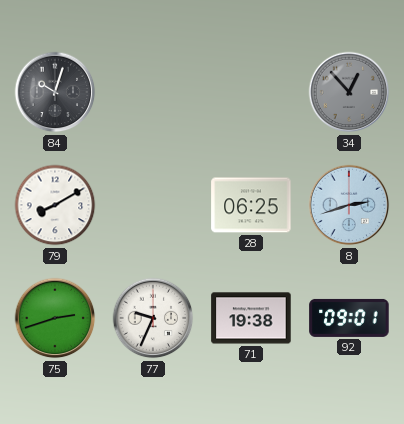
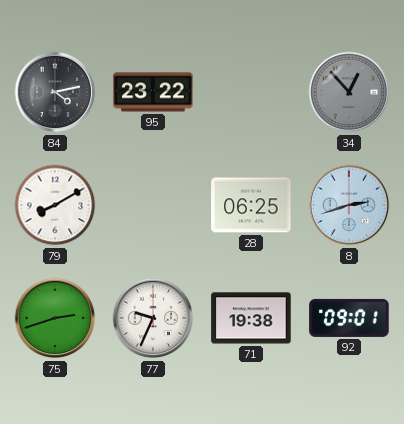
84: 10:03 -> 4:13
95: none -> 23:22
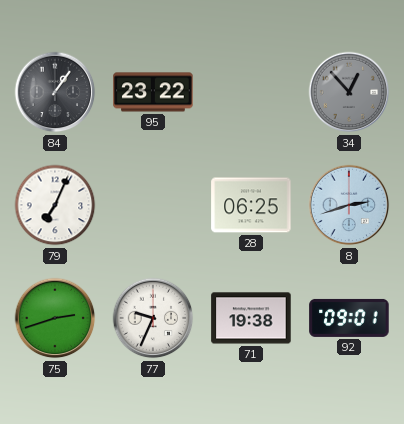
84: 4:13 -> 1:06
79: 8:10 -> 7:04
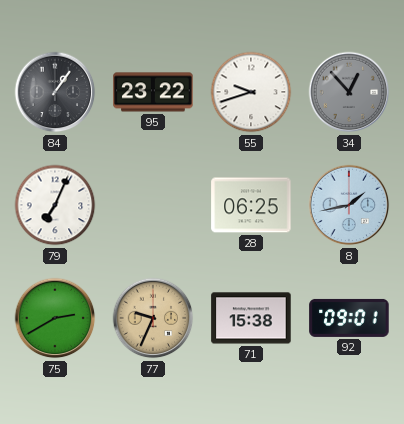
55: none -> 9:42
8: 2:42 -> 1:43
75: 2:42 -> 2:40
77 dial: white -> champagne
71: 19:38 -> 15:38
